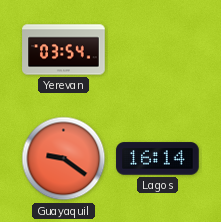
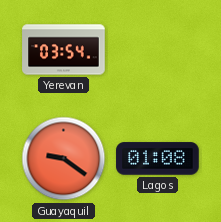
Lagos: 16:14 -> 01:08
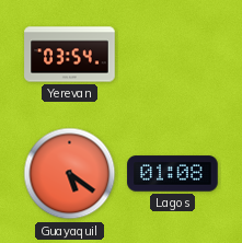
Guayaquil: 9:21 -> 5:21
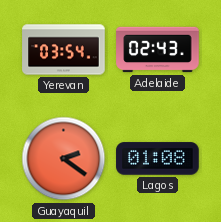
Adelaide: none -> 02:43
Guayaquil: 5:21 -> 2:21
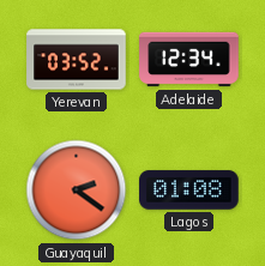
Yerevan: 03:54 -> 03:52
Adelaide: 02:43 -> 12:34
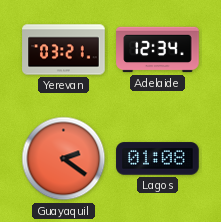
Yerevan: 03:52 -> 03:21
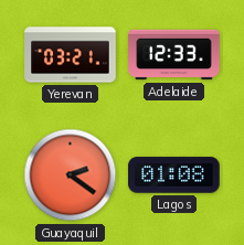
Adelaide: 12:34 -> 12:33
